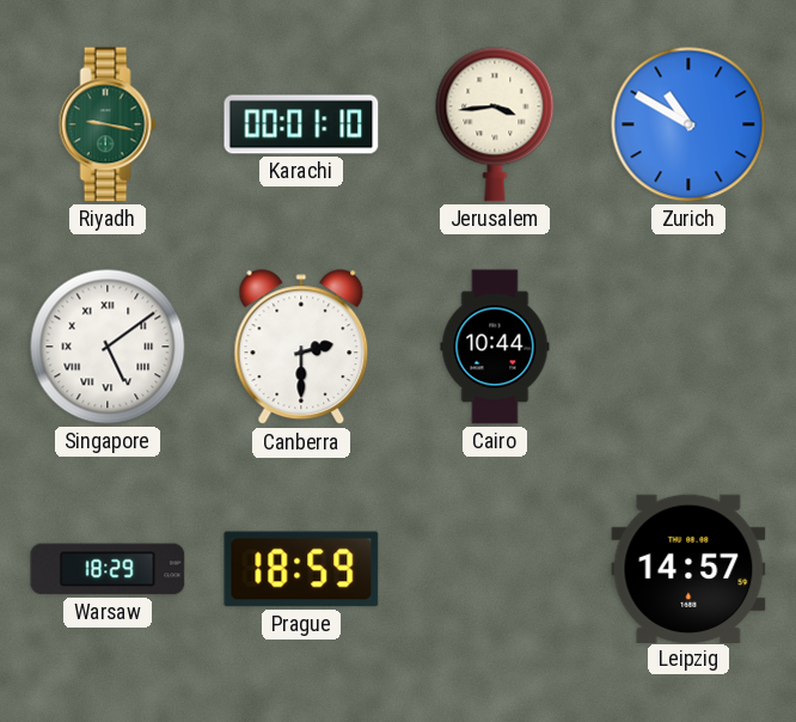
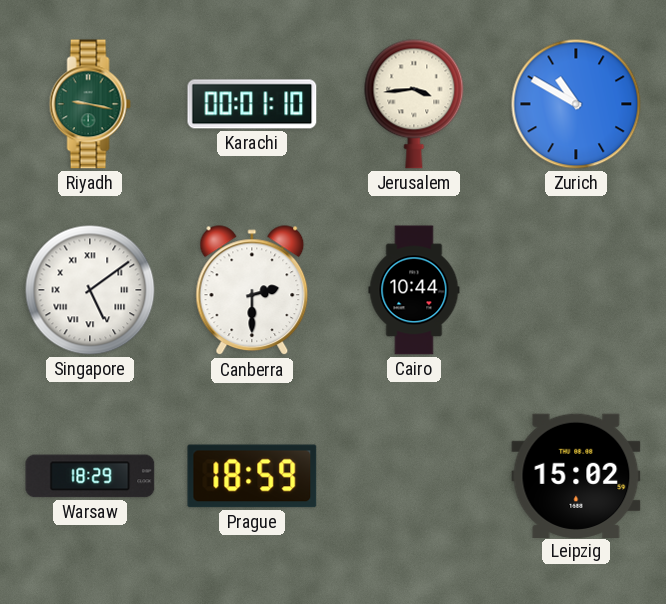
Leipzig: 14:57 -> 15:02
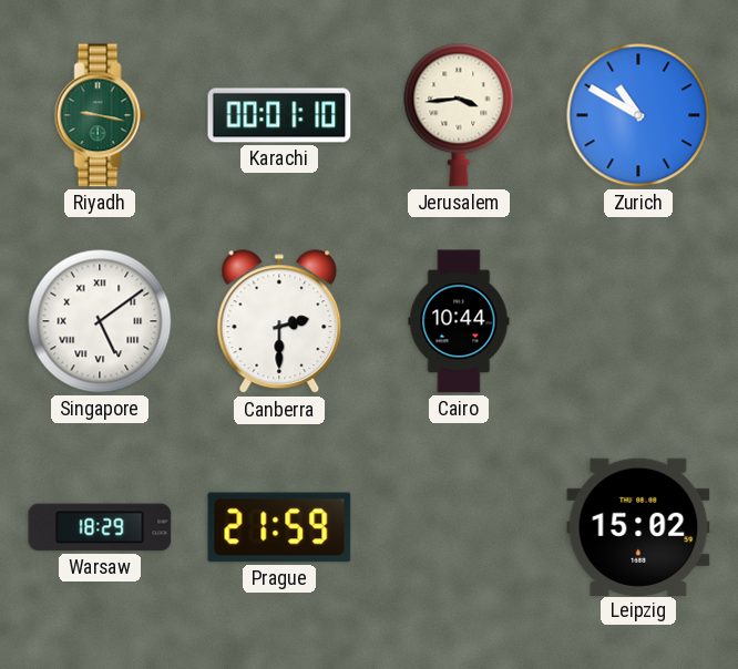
Prague: 18:59 -> 21:59
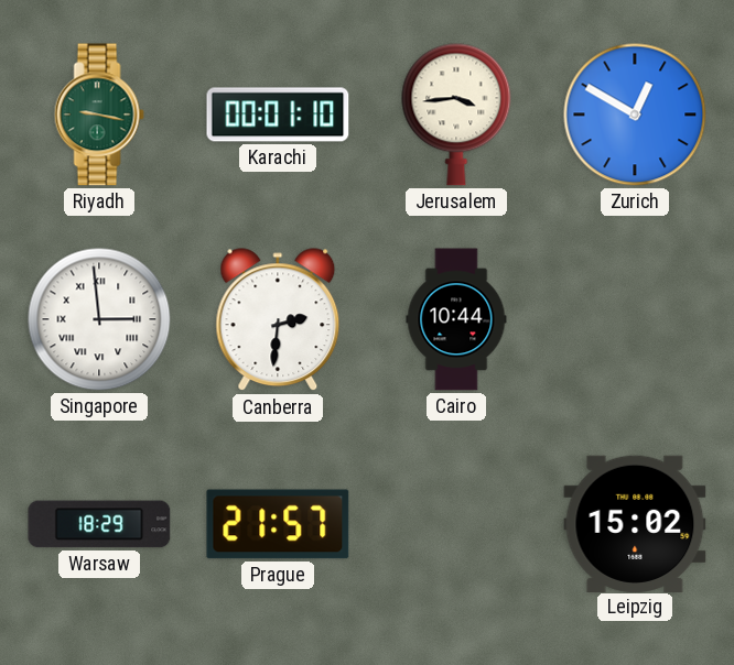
Zurich: 10:50 -> 12:50
Singapore: 5:09 -> 2:59
Canberra: 2:30 -> 2:31
Prague: 21:59 -> 21:57
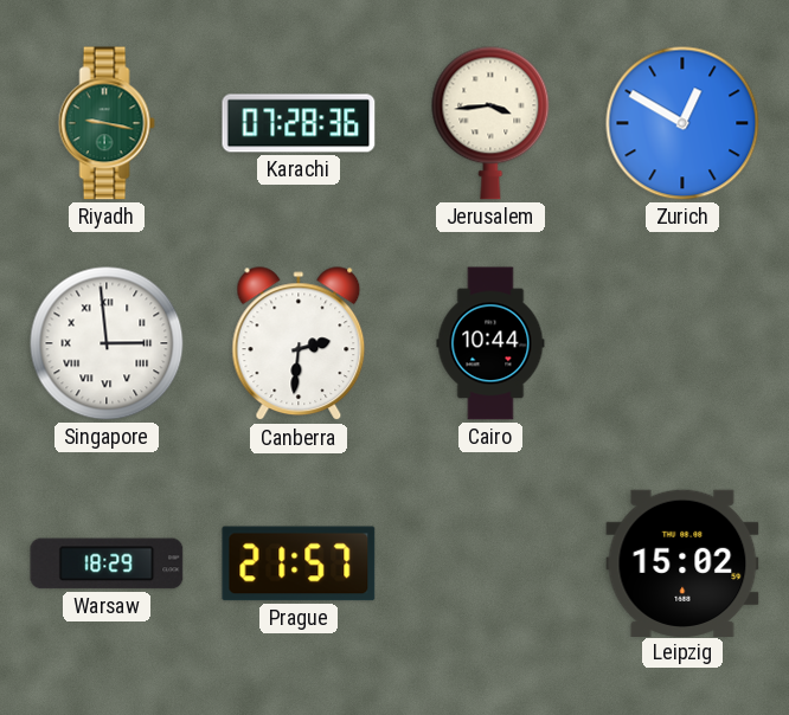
Karachi: 00:01 -> 07:28
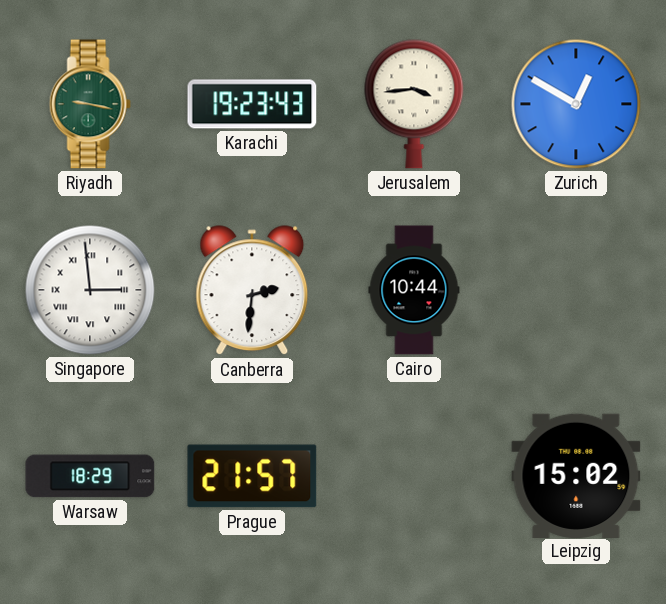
Karachi: 07:28 -> 19:23
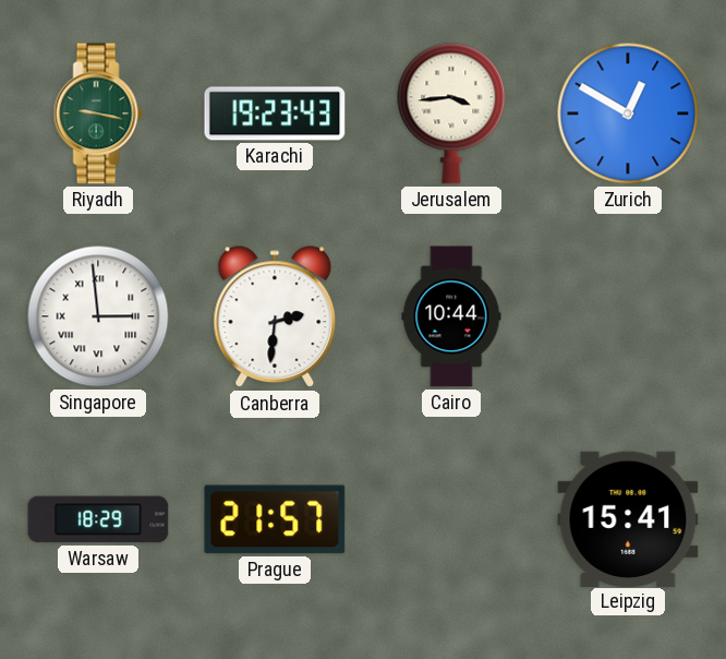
Leipzig: 15:02 -> 15:41
